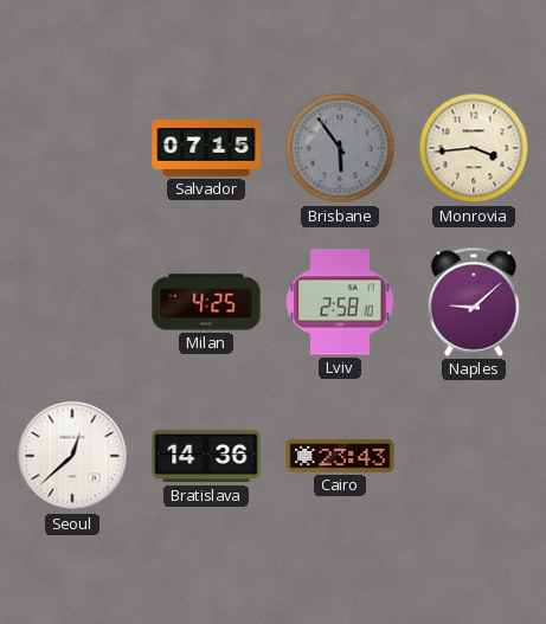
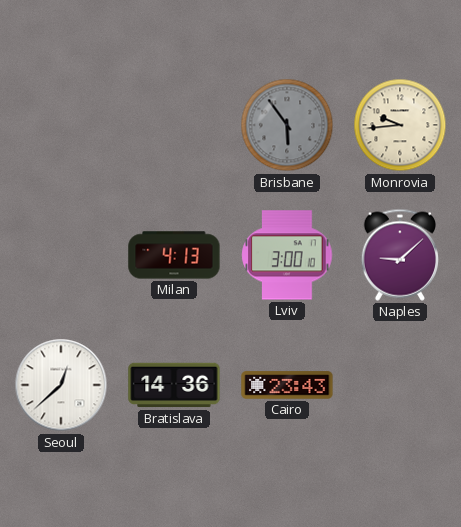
Salvador: 07:15 -> none
Monrovia: 3:44 -> 9:44
Milan: 4:25 -> 4:13
Lviv: 2:58 -> 3:00
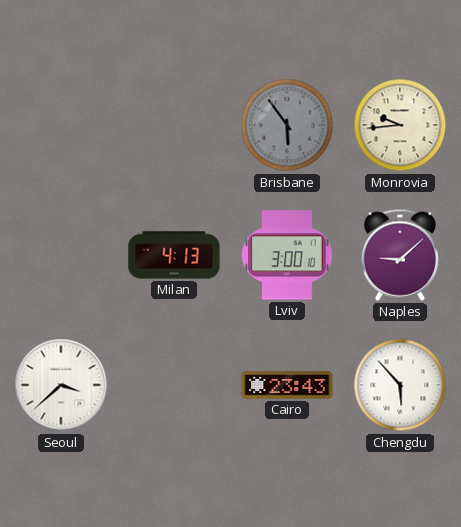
Seoul: 12:38 -> 3:38
Bratislava: 14:36 -> none
Chengdu: none -> 5:53
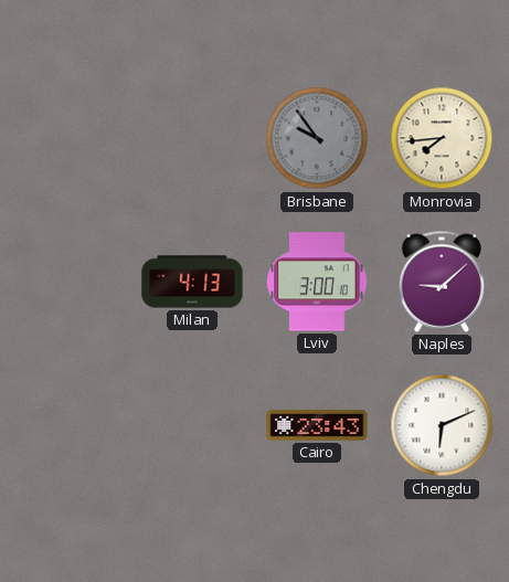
Brisbane: 5:54 -> 9:54
Monrovia: 9:44 -> 7:44
Seoul: 3:38 -> none
Chengdu: 5:53 -> 6:11
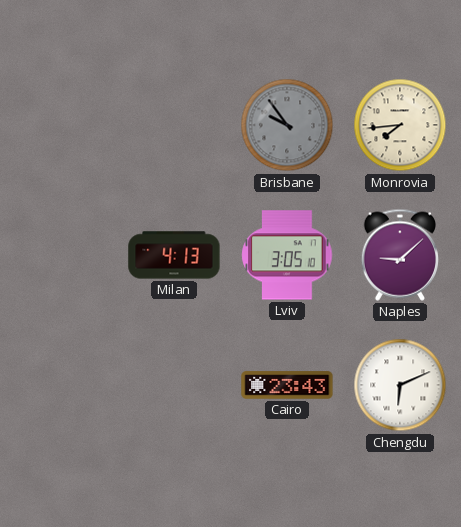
Lviv: 3:00 -> 3:05
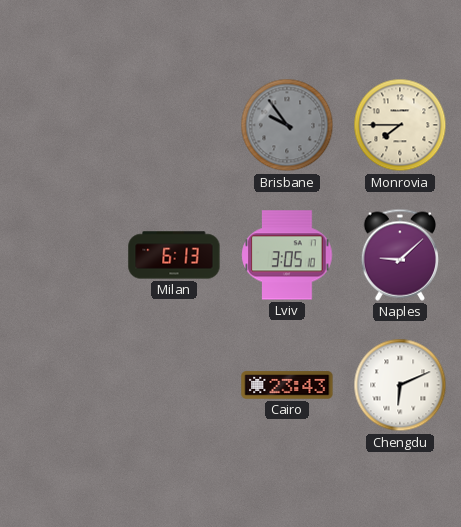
Monrovia: 7:44 -> 7:45
Milan: 4:13 -> 6:13
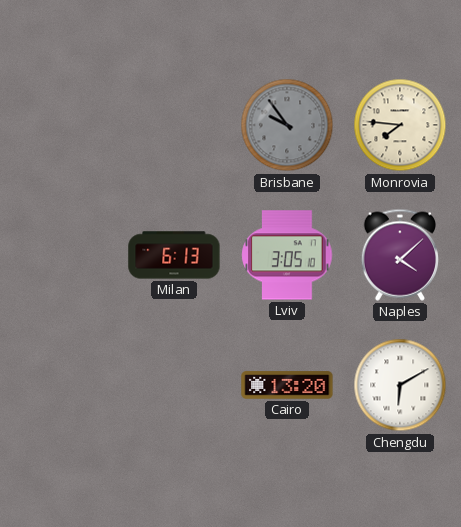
Monrovia: 7:45 -> 7:46
Naples: 9:08 -> 4:08
Cairo: 23:43 -> 13:20
Chengdu: 6:11 -> 6:10
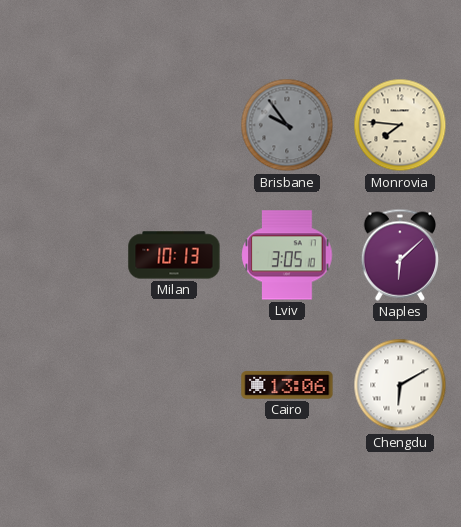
Milan: 6:13 -> 10:13
Naples: 4:08 -> 6:08
Cairo: 13:20 -> 13:06
